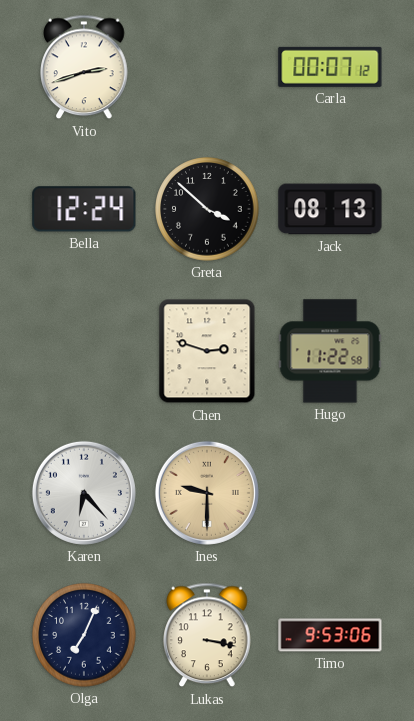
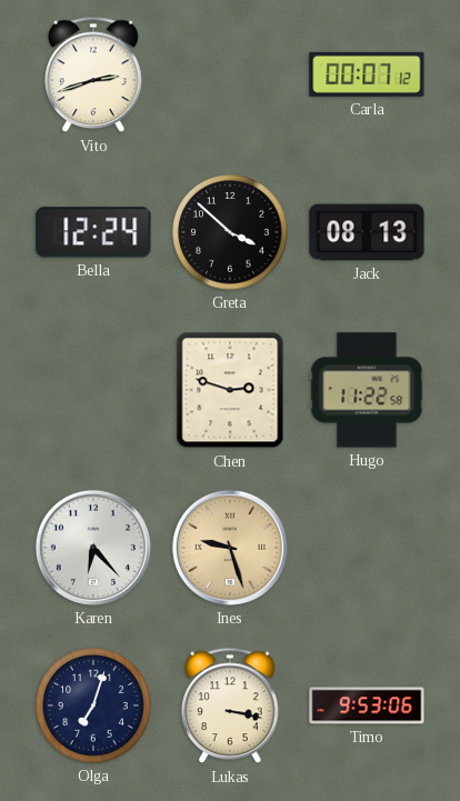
Ines: 9:30 -> 9:27
Olga: 7:04 -> 7:03
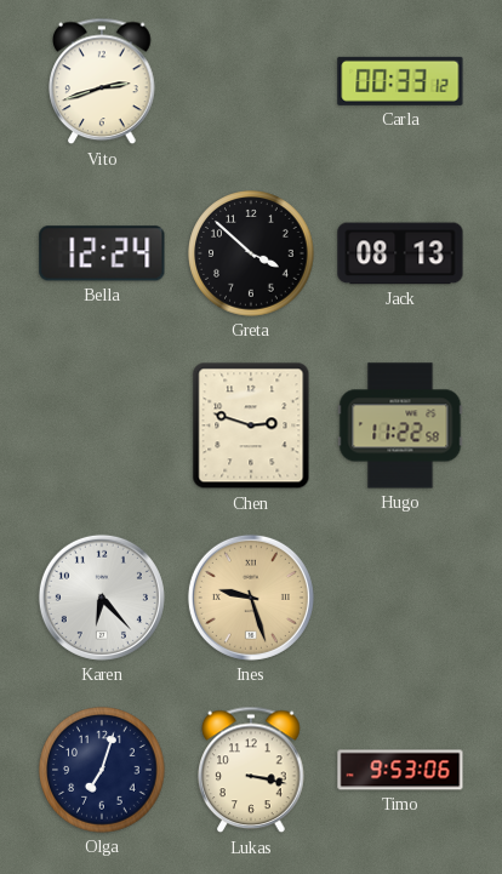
Carla: 00:07 -> 00:33
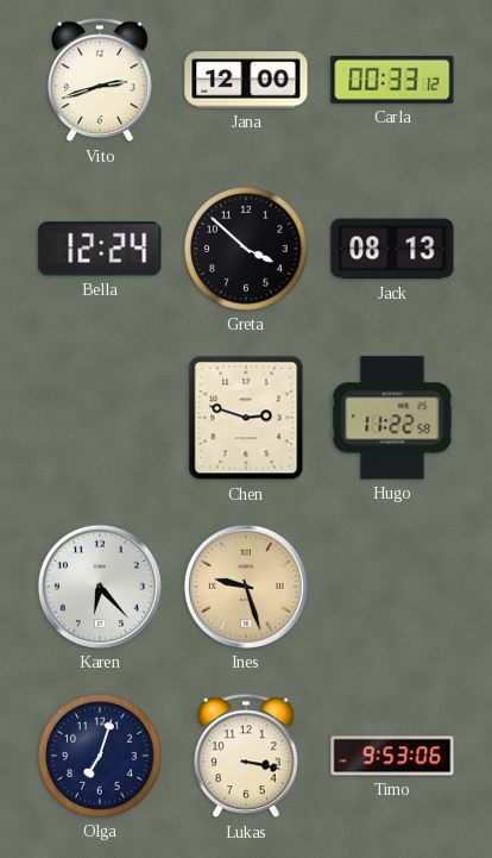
Jana: none -> 12:00
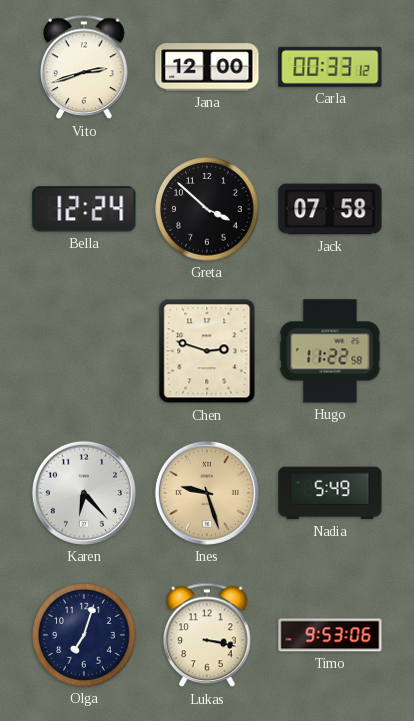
Jack: 08:13 -> 07:58
Nadia: none -> 5:49
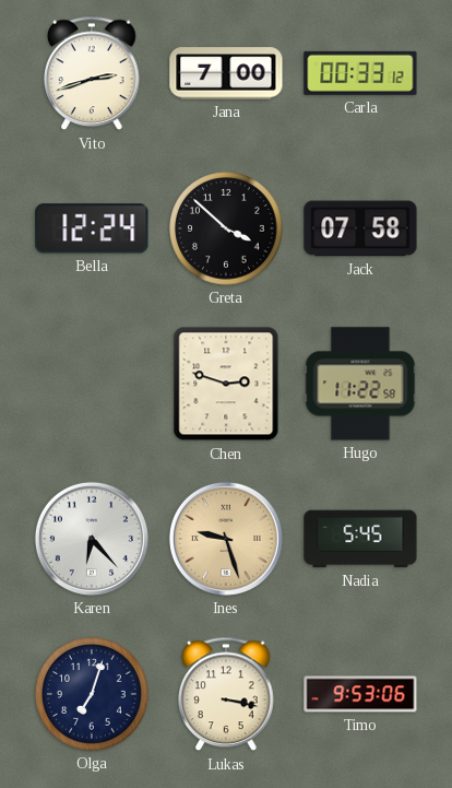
Jana: 12:00 -> 7:00
Nadia: 5:49 -> 5:45
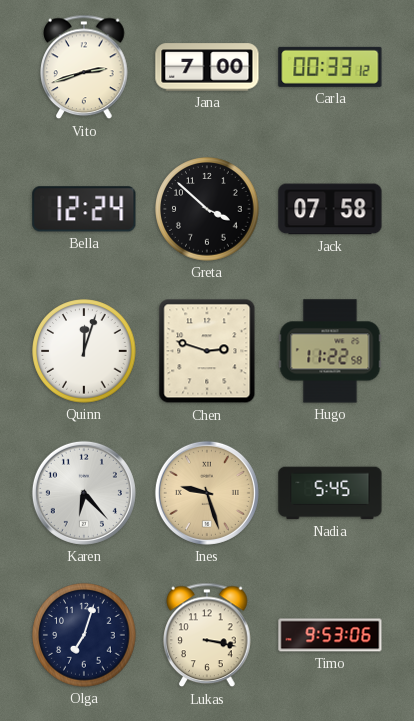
Quinn: none -> 12:03
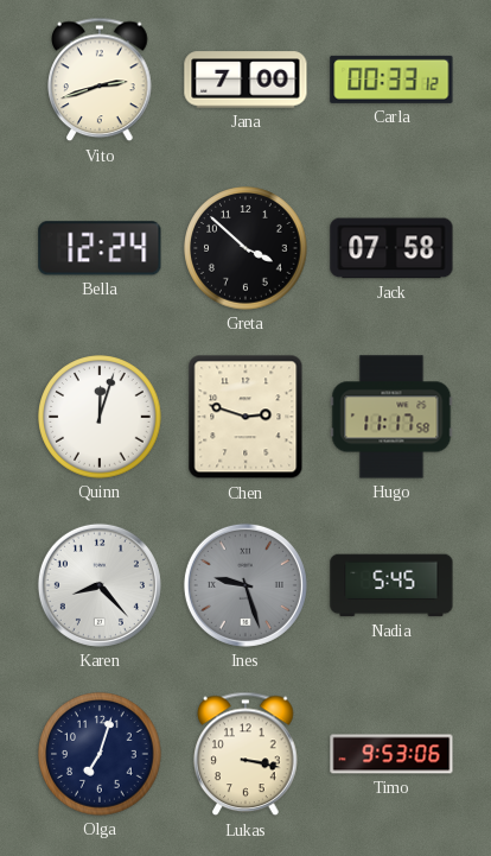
Hugo: 11:22 -> 11:17
Karen: 6:23 -> 8:23
Ines dial: champagne -> grey
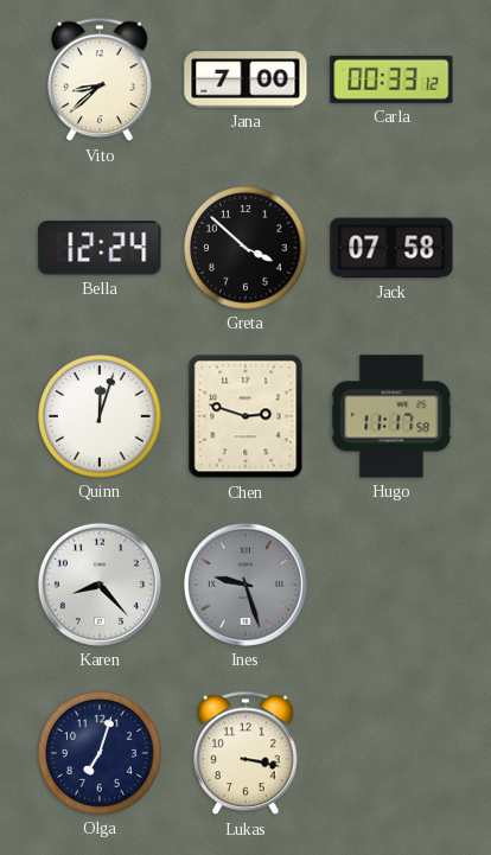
Vito: 2:42 -> 8:38
Nadia: 5:45 -> none
Timo: 9:53 -> none
